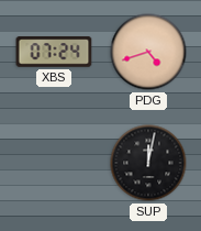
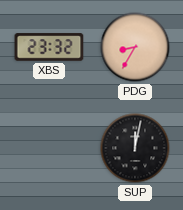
XBS: 07:24 -> 23:32
PDG: 4:42 -> 8:35
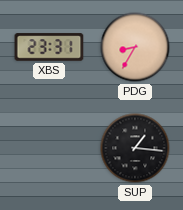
XBS: 23:32 -> 23:31
SUP: 12:02 -> 1:16
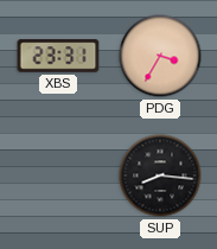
PDG: 8:35 -> 3:35
SUP: 1:16 -> 8:16
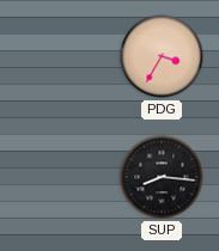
XBS: 23:31 -> none
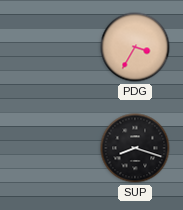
SUP: 8:16 -> 8:18
